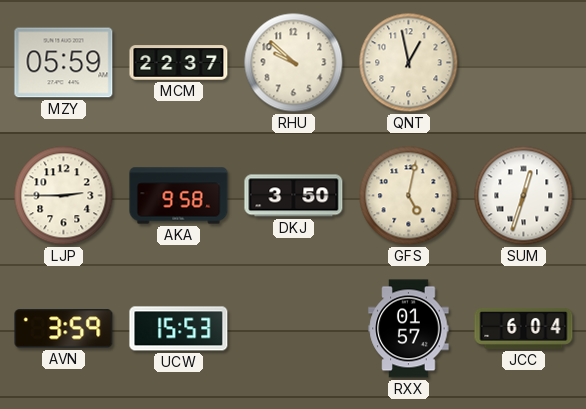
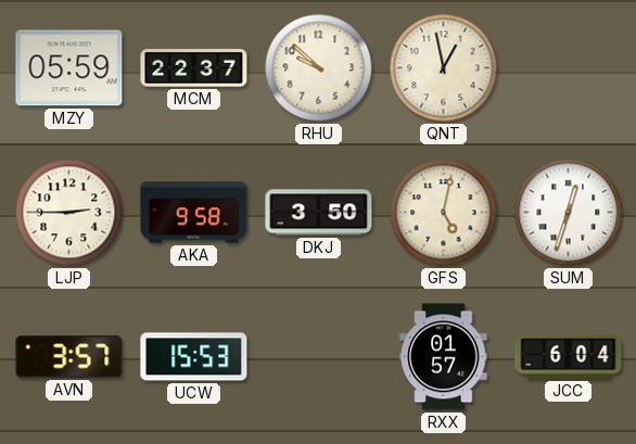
AVN: 3:59 -> 3:57
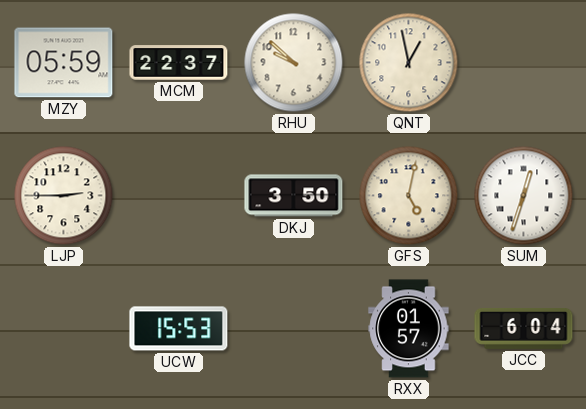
AKA: 9:58 -> none
AVN: 3:57 -> none
